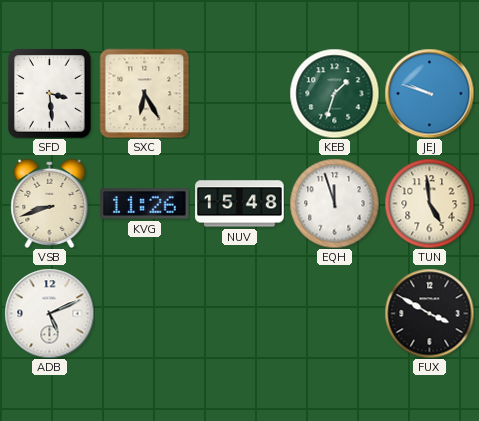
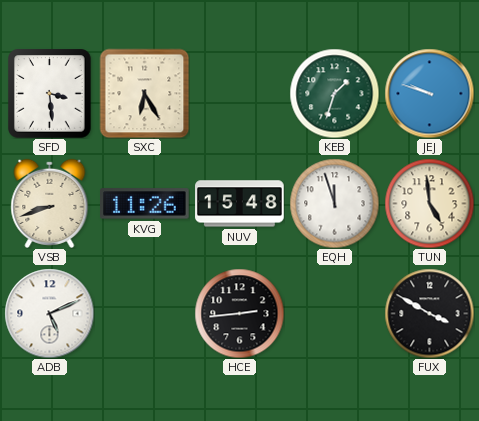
HCE: none -> 2:44
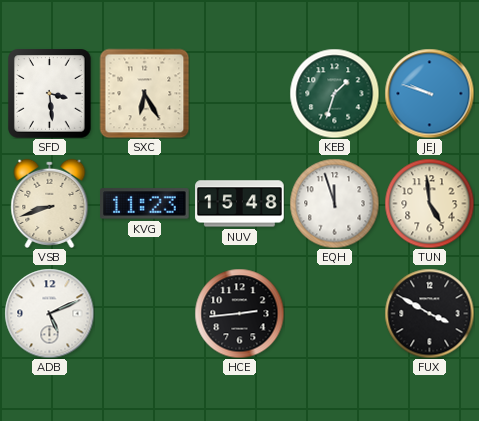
KVG: 11:26 -> 11:23
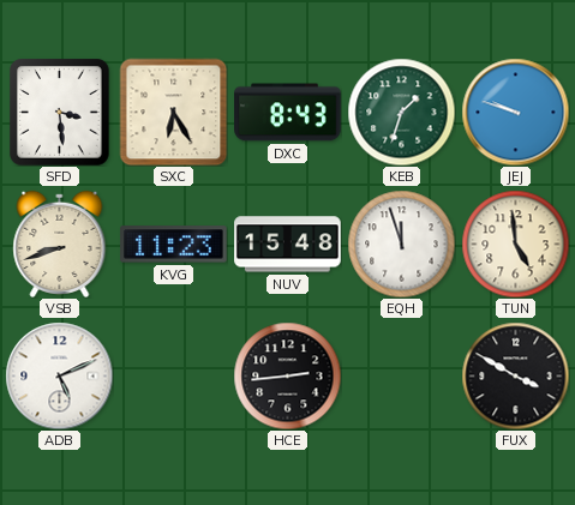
DXC: none -> 8:43
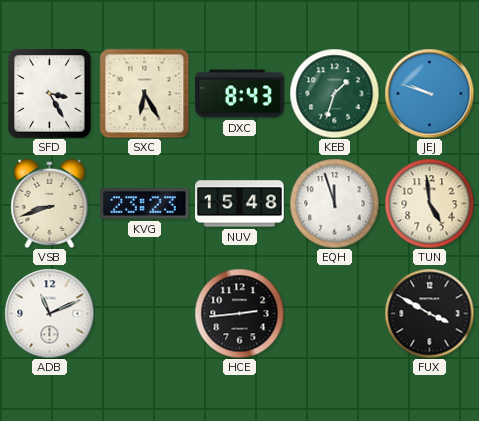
SFD: 3:29 -> 3:25
KVG: 11:23 -> 23:23
ADB: 5:11 -> 11:11
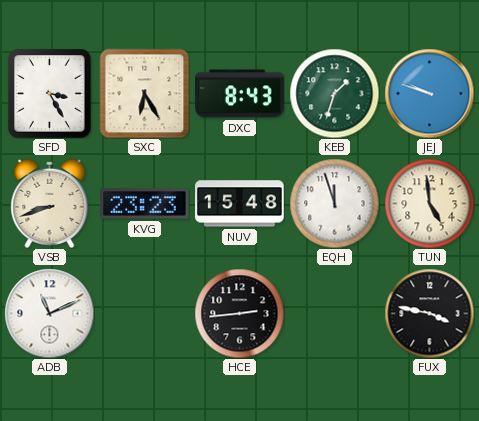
FUX: 3:50 -> 3:47
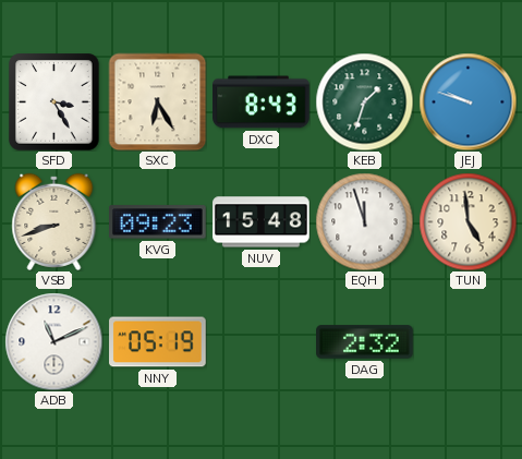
KVG: 23:23 -> 09:23
NNY: none -> 05:19
HCE: 2:44 -> none
DAG: none -> 2:32
FUX: 3:47 -> none
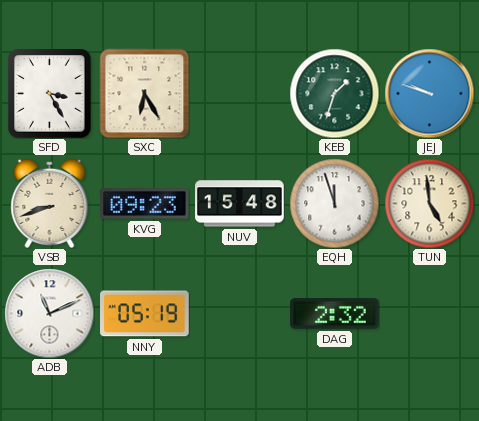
DXC: 8:43 -> none
